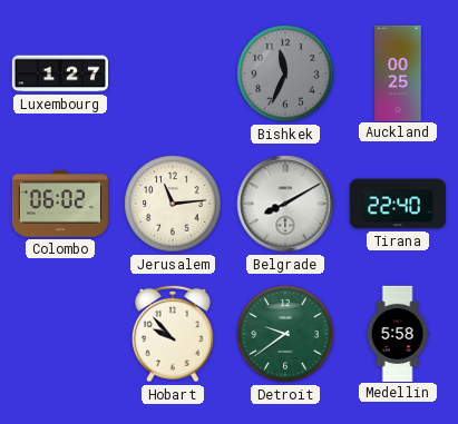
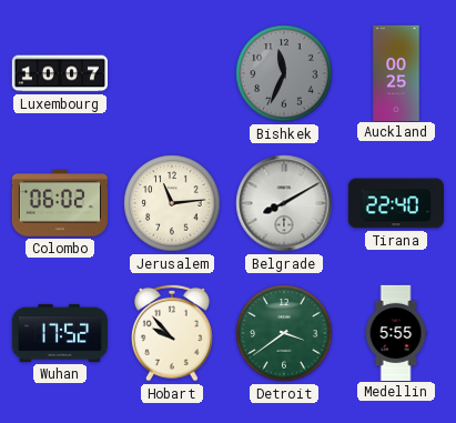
Luxembourg: 1:27 -> 10:07
Wuhan: none -> 17:52
Detroit: 9:39 -> 3:39
Medellin: 5:58 -> 5:55
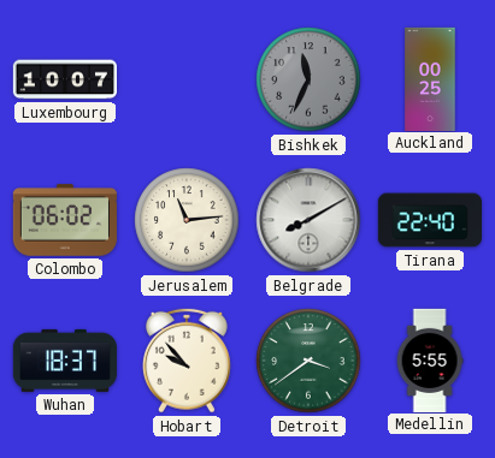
Wuhan: 17:52 -> 18:37
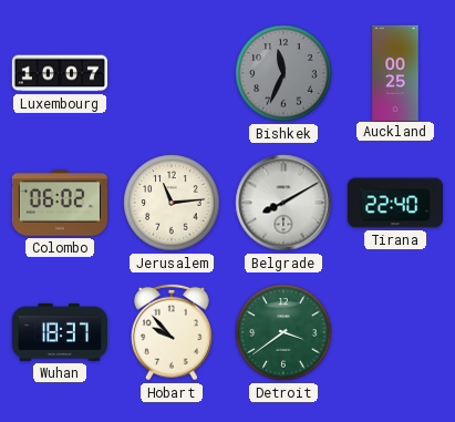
Medellin: 5:55 -> none
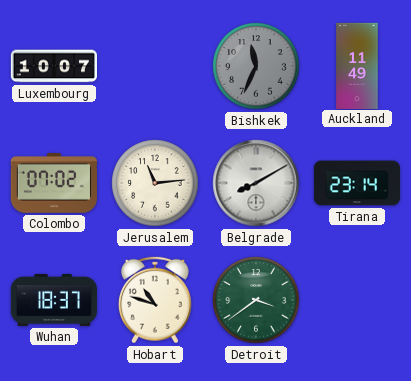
Auckland: 00:25 -> 11:49
Colombo: 06:02 -> 07:02
Tirana: 22:40 -> 23:14
Hobart: 9:53 -> 10:48
